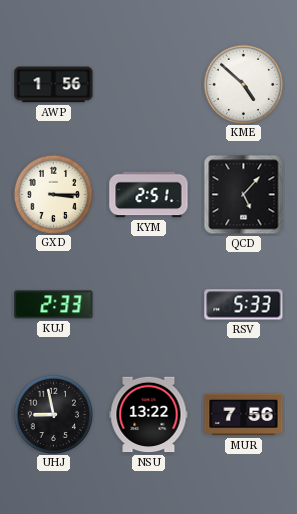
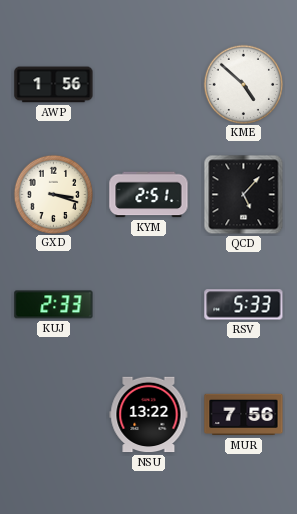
GXD: 3:15 -> 3:18
UHJ: 8:58 -> none
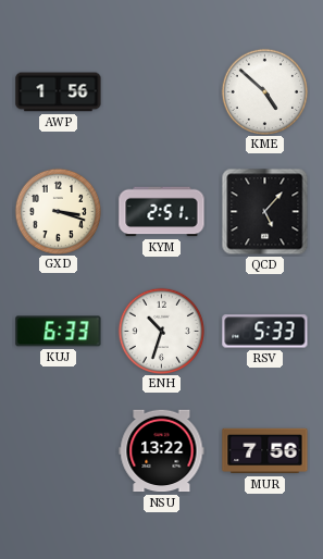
KUJ: 2:33 -> 6:33
ENH: none -> 10:33
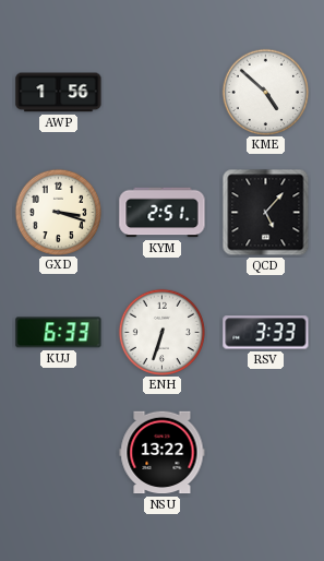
ENH: 10:33 -> 6:33
RSV: 5:33 -> 3:33
MUR: 7:56 -> none
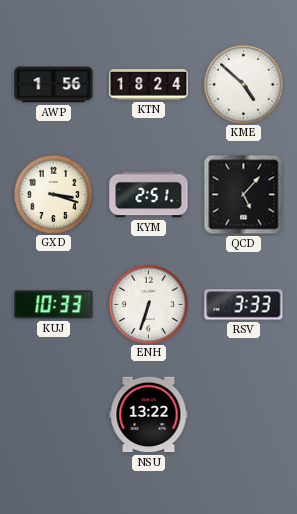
KTN: none -> 18:24
KUJ: 6:33 -> 10:33
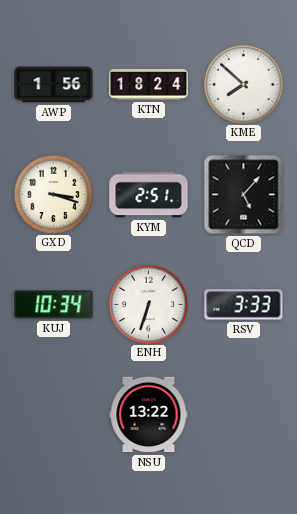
KME: 4:52 -> 7:52
KUJ: 10:33 -> 10:34
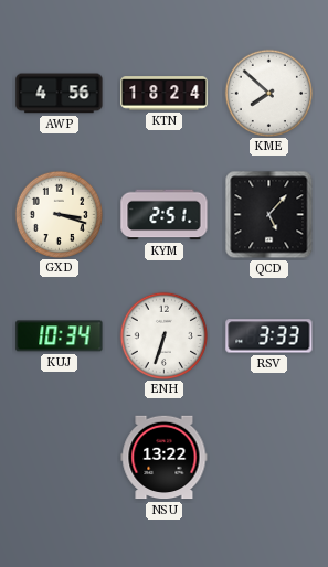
AWP: 1:56 -> 4:56
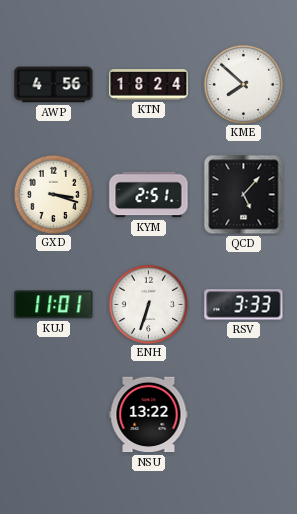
KUJ: 10:34 -> 11:01
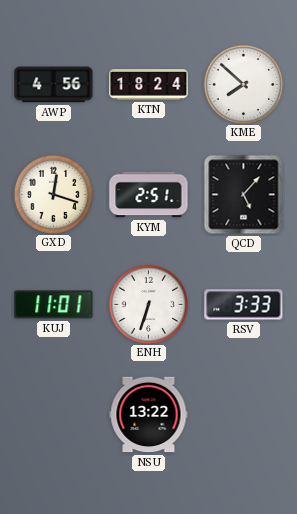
GXD: 3:18 -> 12:18
